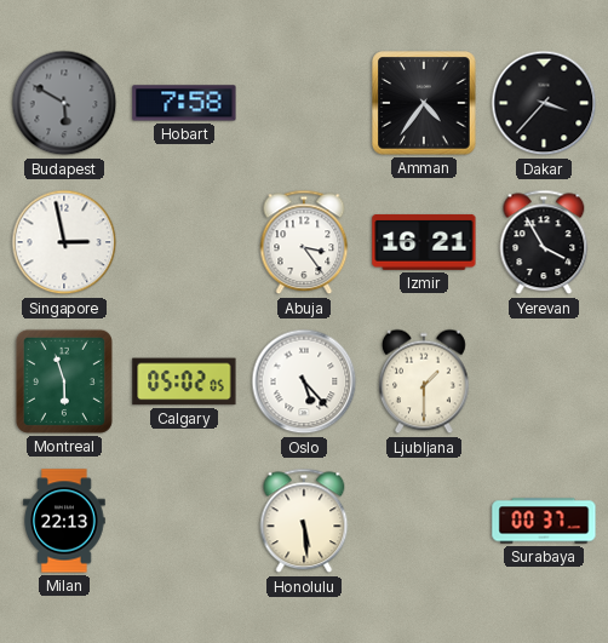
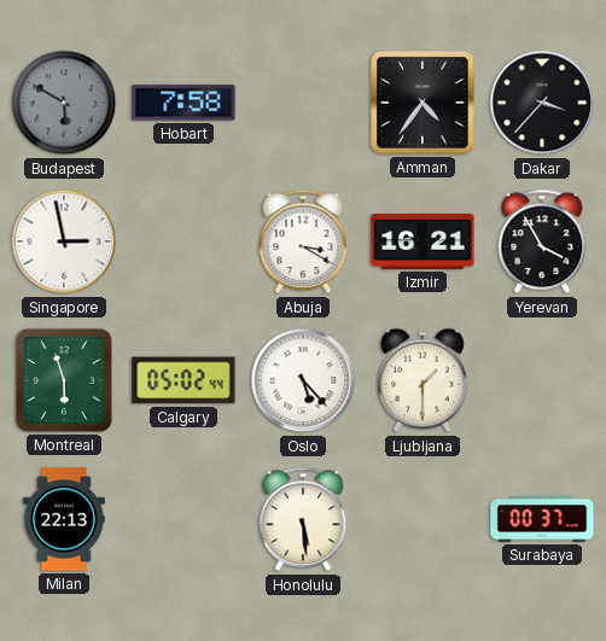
Abuja: 3:24 -> 3:20
Calgary: 05:02:05 -> 05:02:44
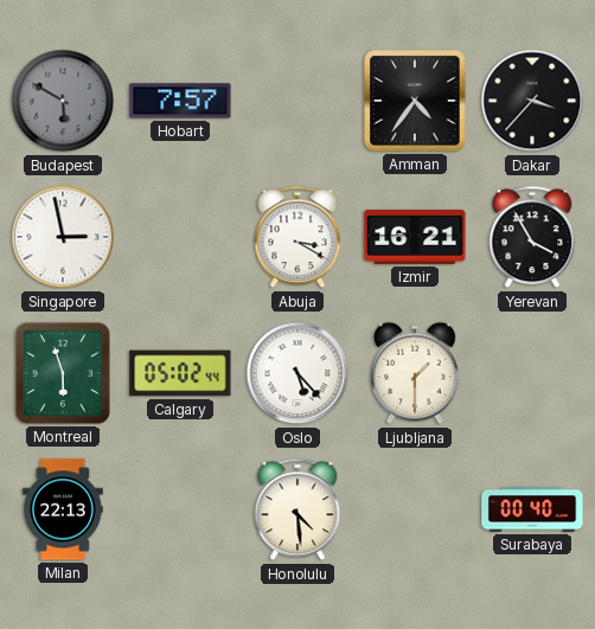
Hobart: 7:58 -> 7:57
Honolulu: 5:29 -> 4:29
Surabaya: 00:37 -> 00:40
